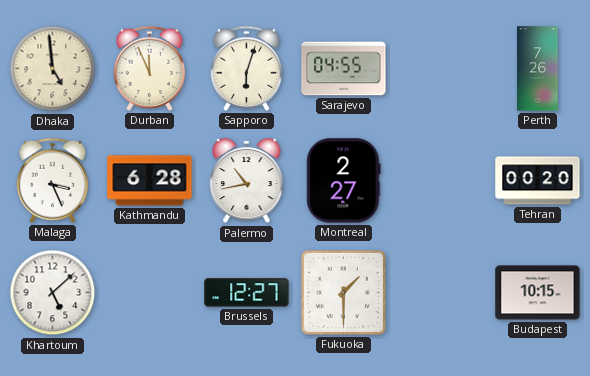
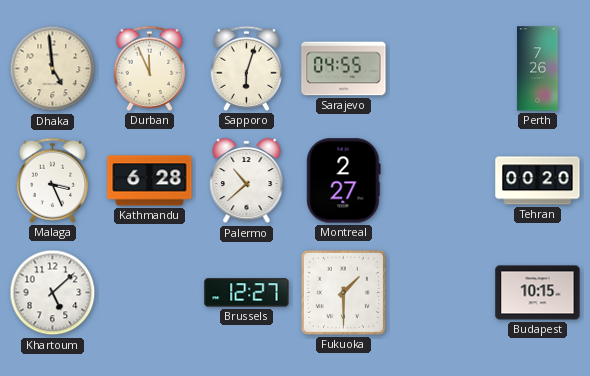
Palermo: 10:43 -> 10:38
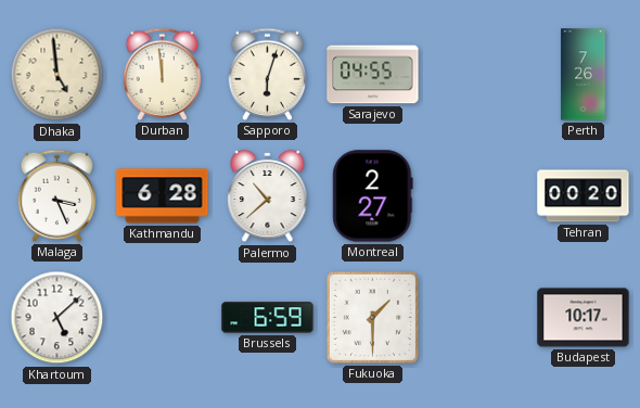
Durban: 11:56 -> 11:59
Brussels: 12:27 -> 6:59
Budapest: 10:15 -> 10:17
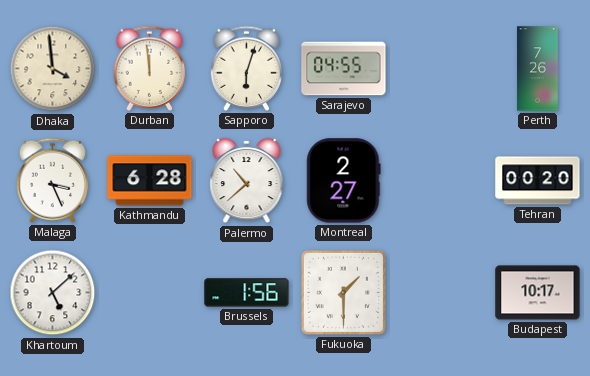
Dhaka: 4:59 -> 3:59
Brussels: 6:59 -> 1:56
